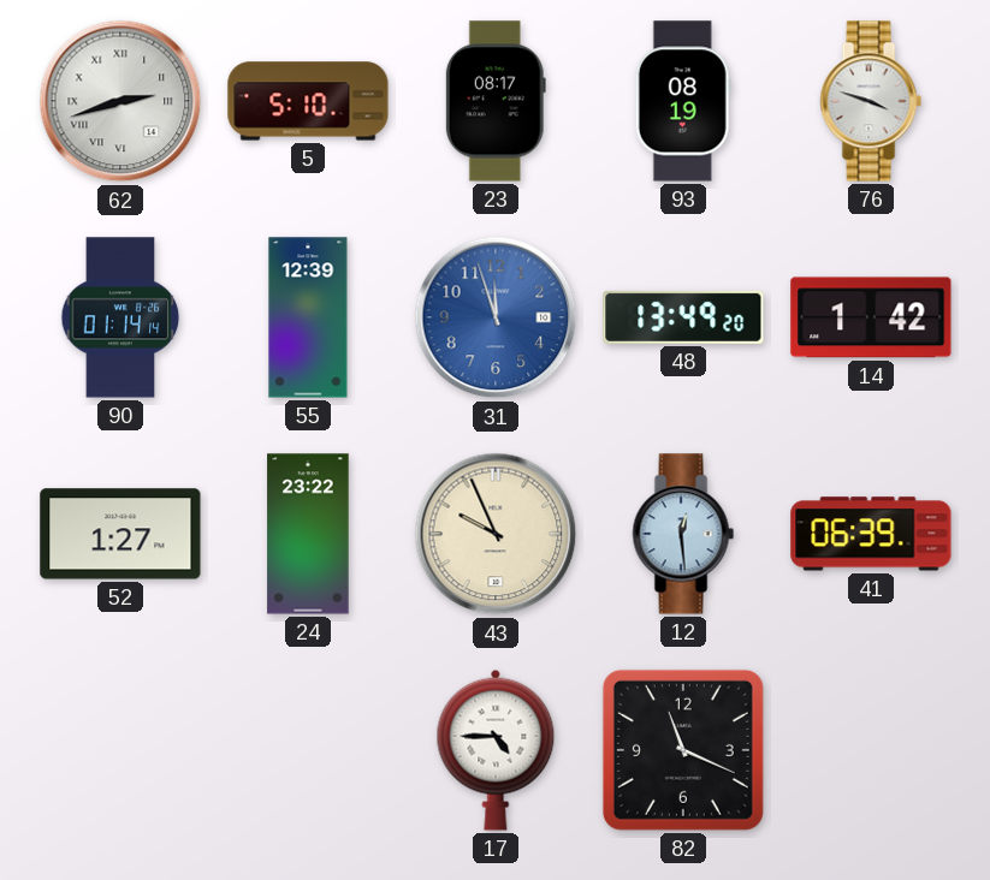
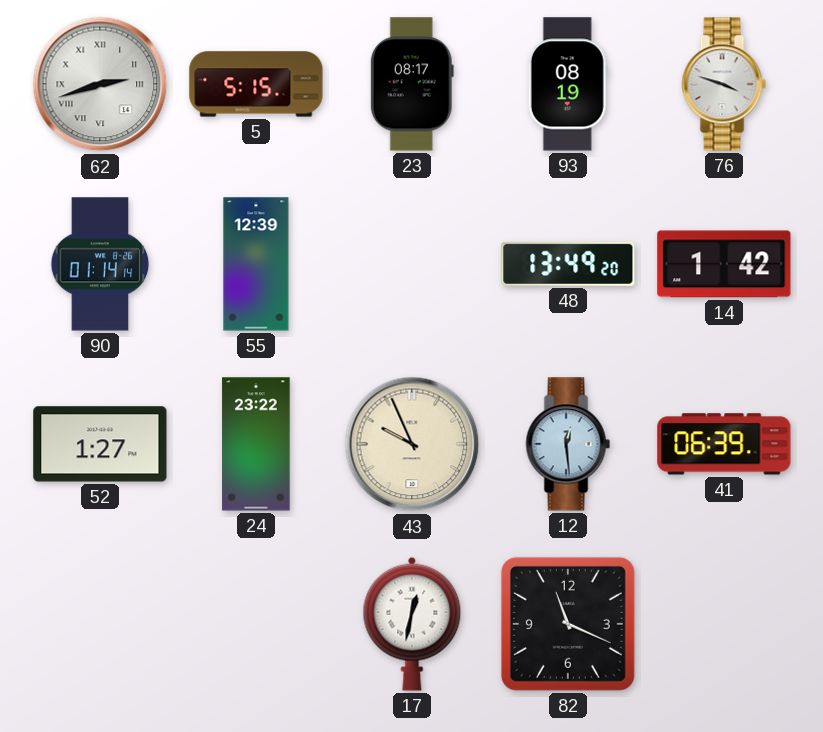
5: 5:10 -> 5:15
31: 11:57 -> none
17: 4:45 -> 12:32
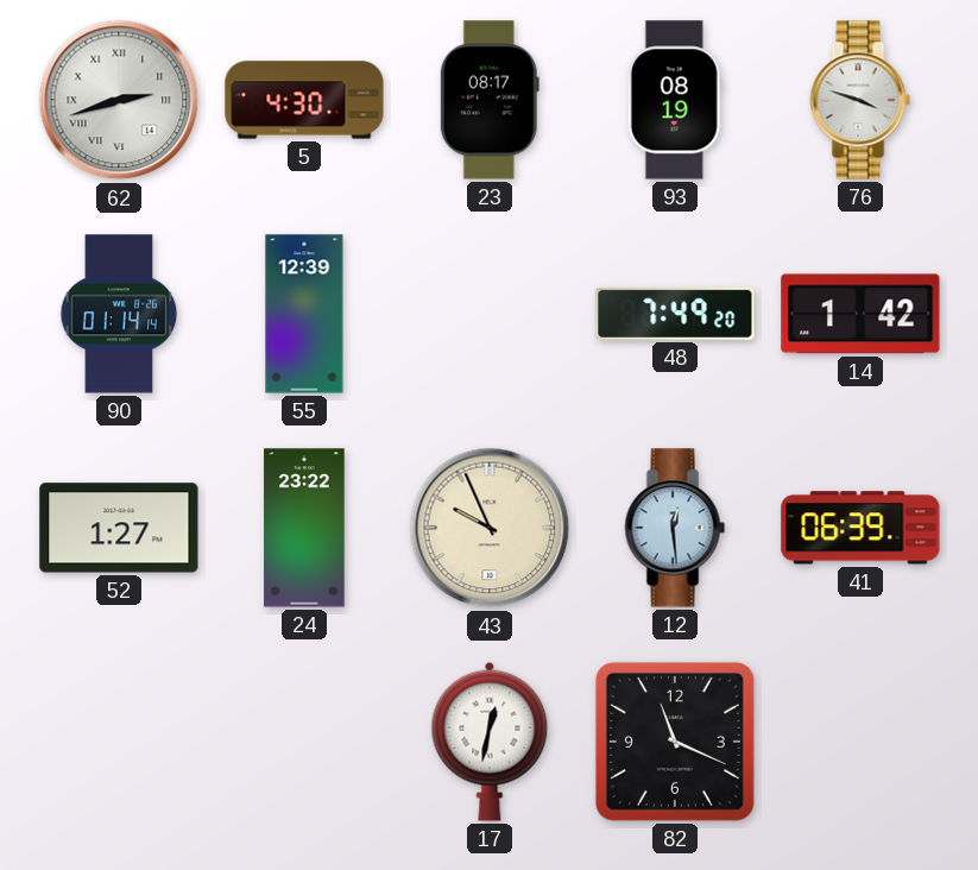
5: 5:15 -> 4:30
48: 13:49 -> 7:49
